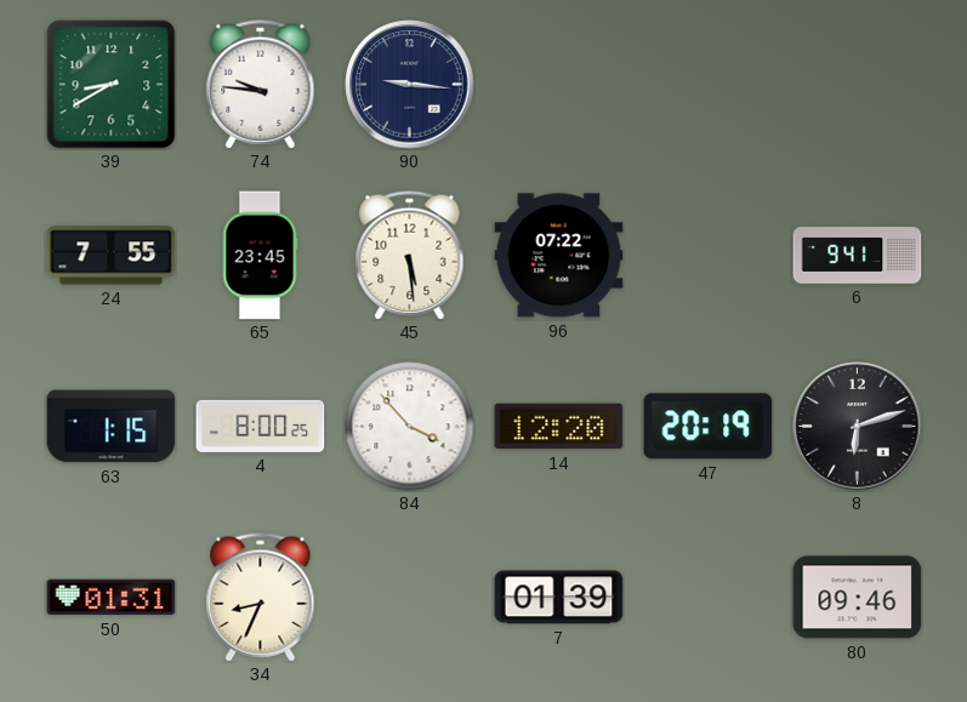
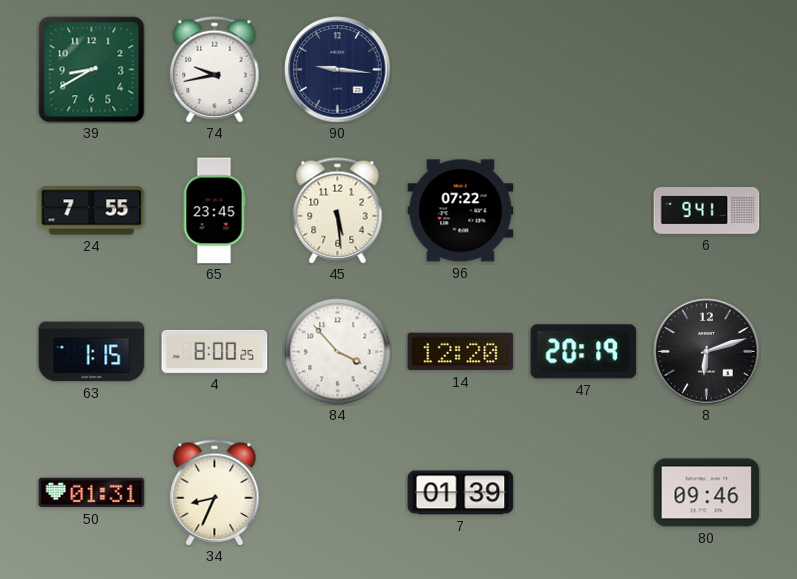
74: 9:46 -> 9:43
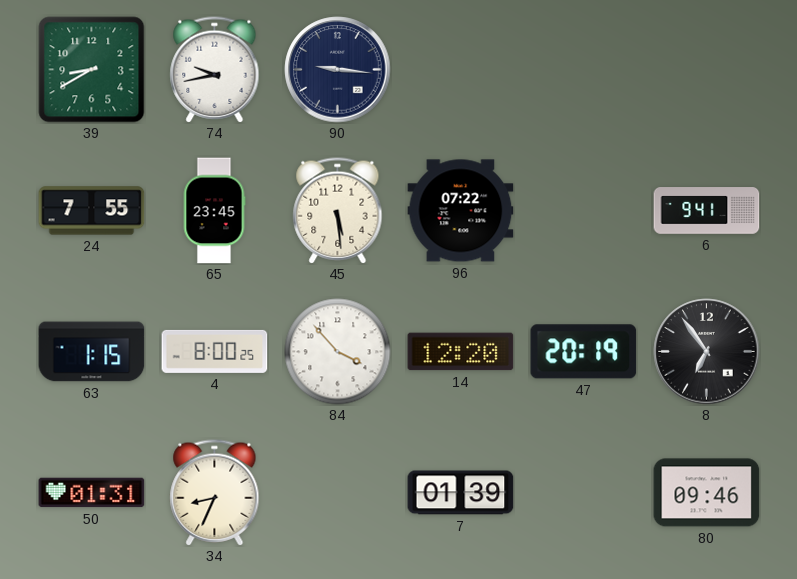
8: 6:12 -> 6:54
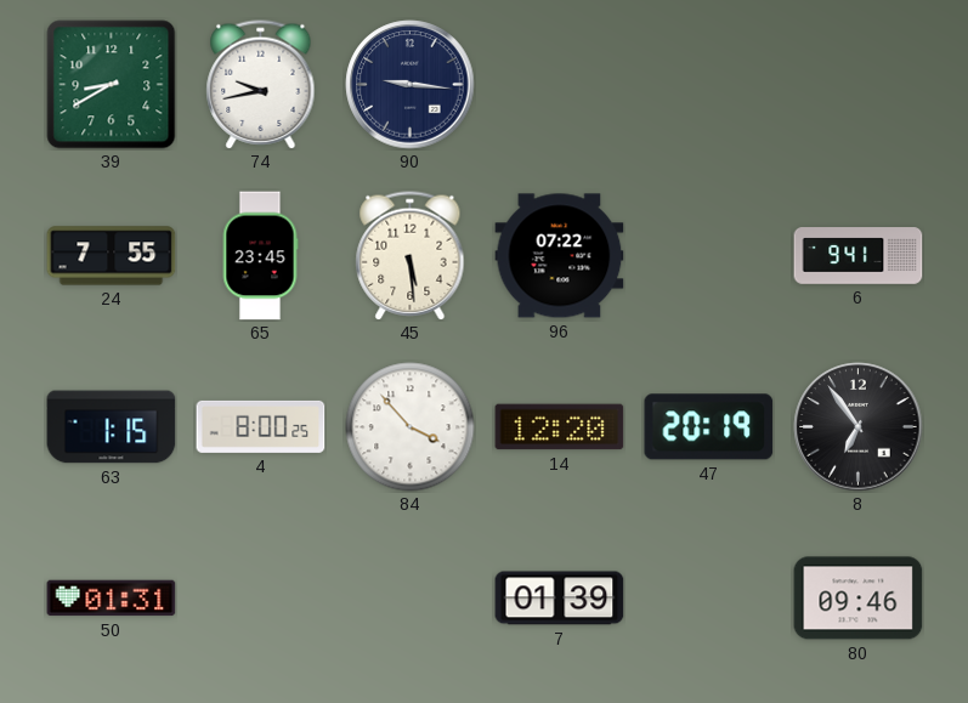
34: 8:34 -> none
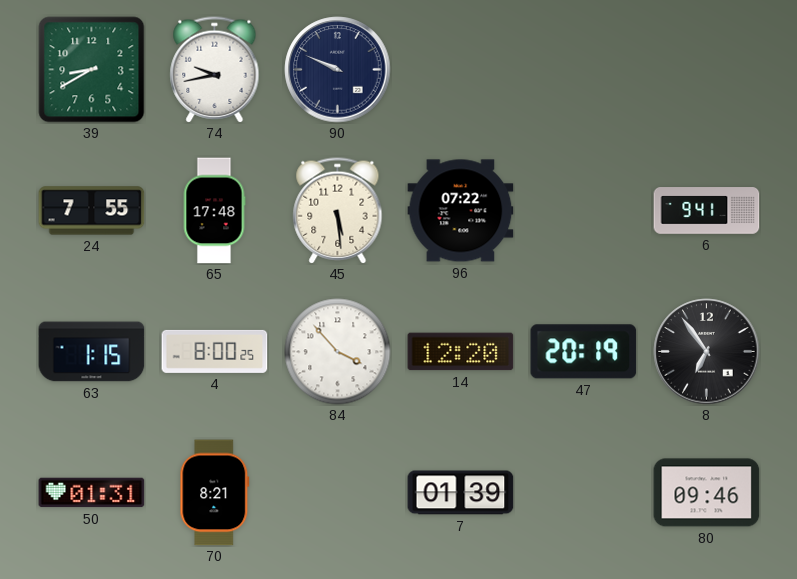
90: 9:16 -> 9:49
65: 23:45 -> 17:48
70: none -> 8:21
